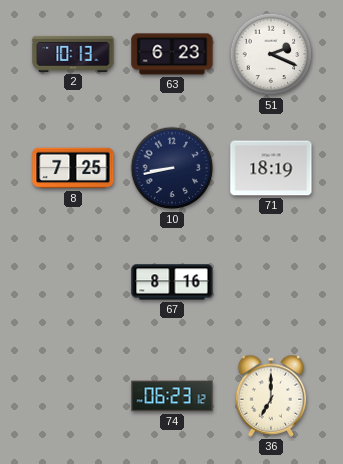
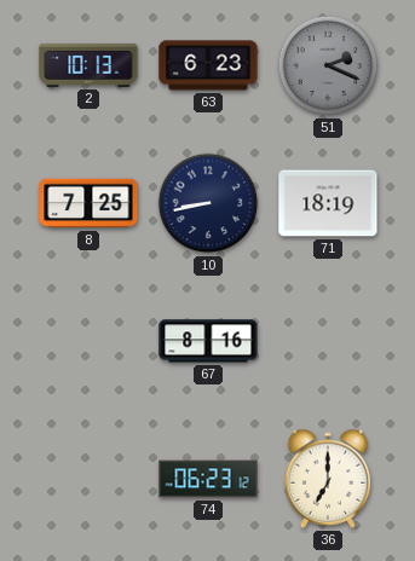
51 dial: white -> grey
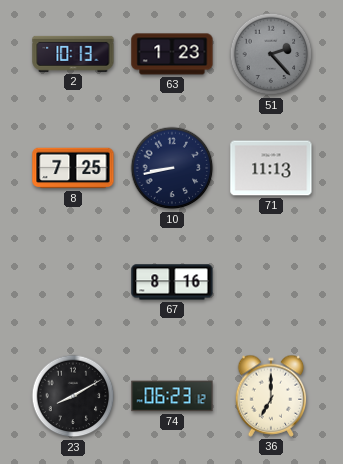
63: 6:23 -> 1:23
51: 2:19 -> 2:23
71: 18:19 -> 11:13
23: none -> 8:10
